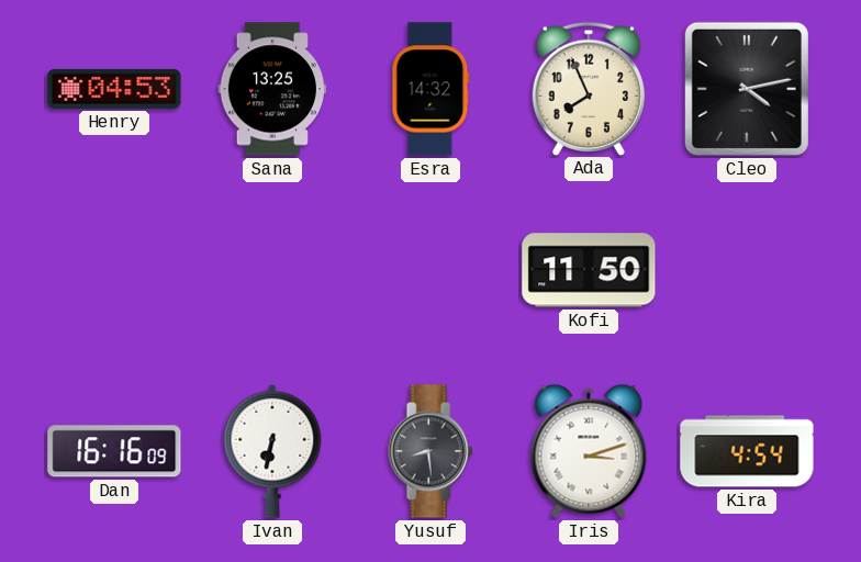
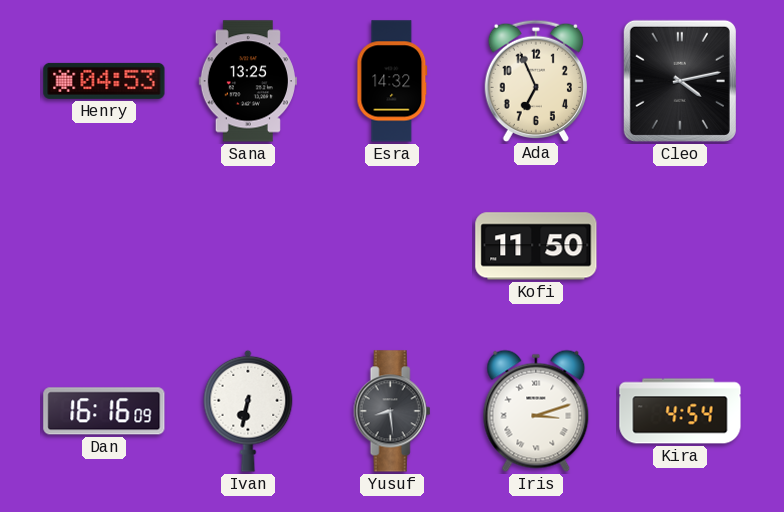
Ada: 7:56 -> 6:56
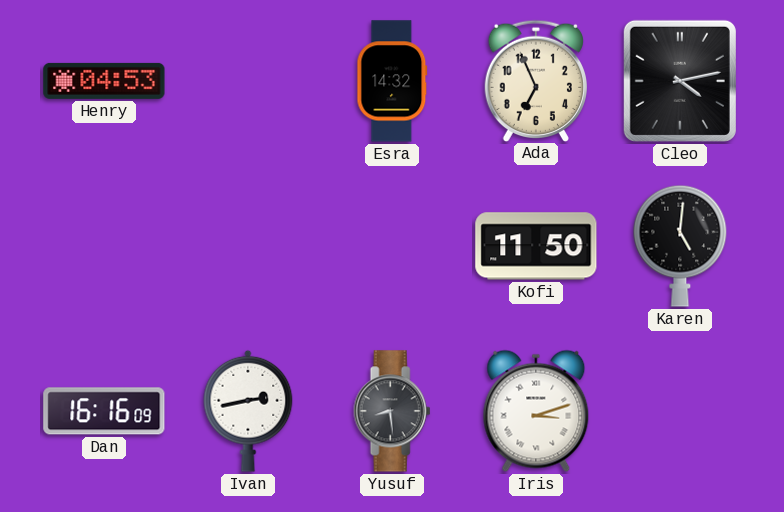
Sana: 13:25 -> none
Karen: none -> 5:01
Ivan: 6:32 -> 2:43
Kira: 4:54 -> none
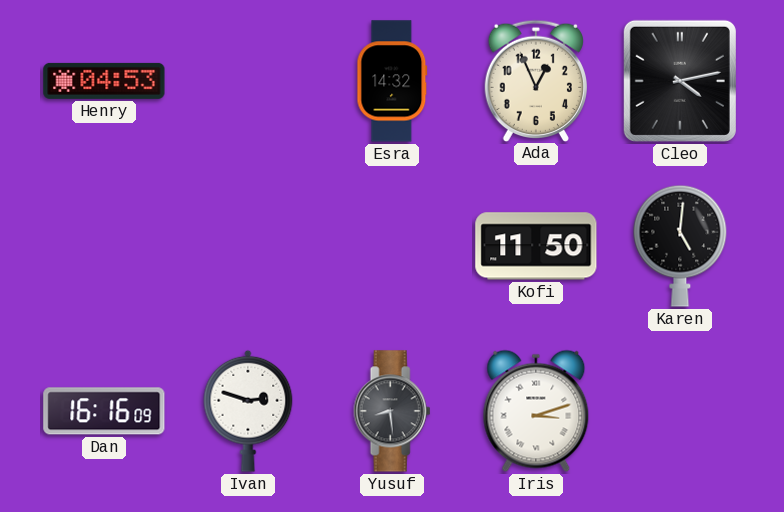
Ada: 6:56 -> 12:56
Ivan: 2:43 -> 2:48
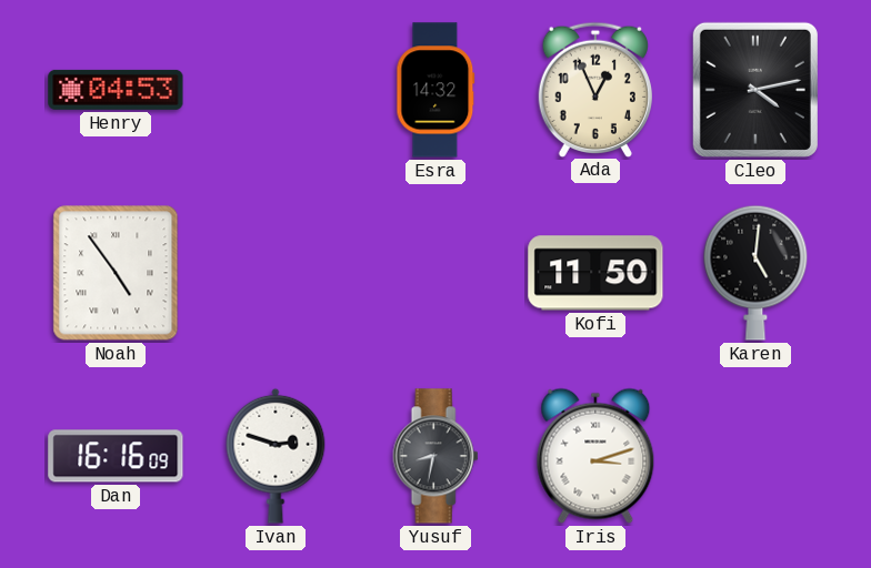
Noah: none -> 4:54
Yusuf: 8:29 -> 8:32
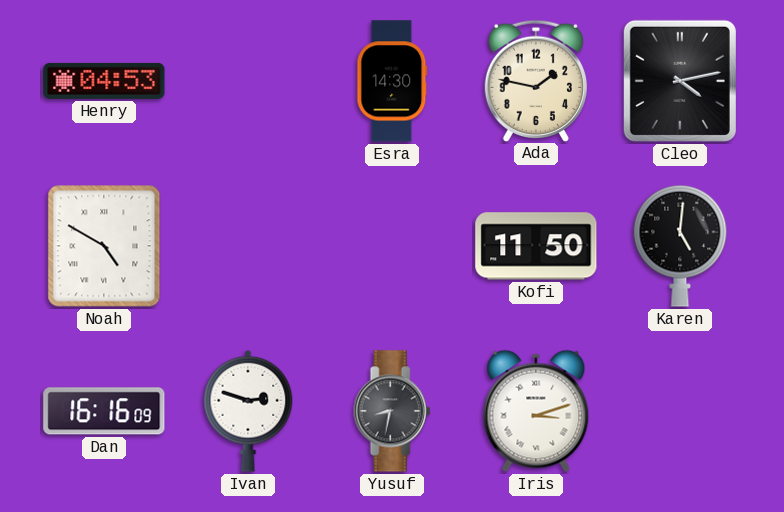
Esra: 14:32 -> 14:30
Ada: 12:56 -> 1:47
Noah: 4:54 -> 4:50
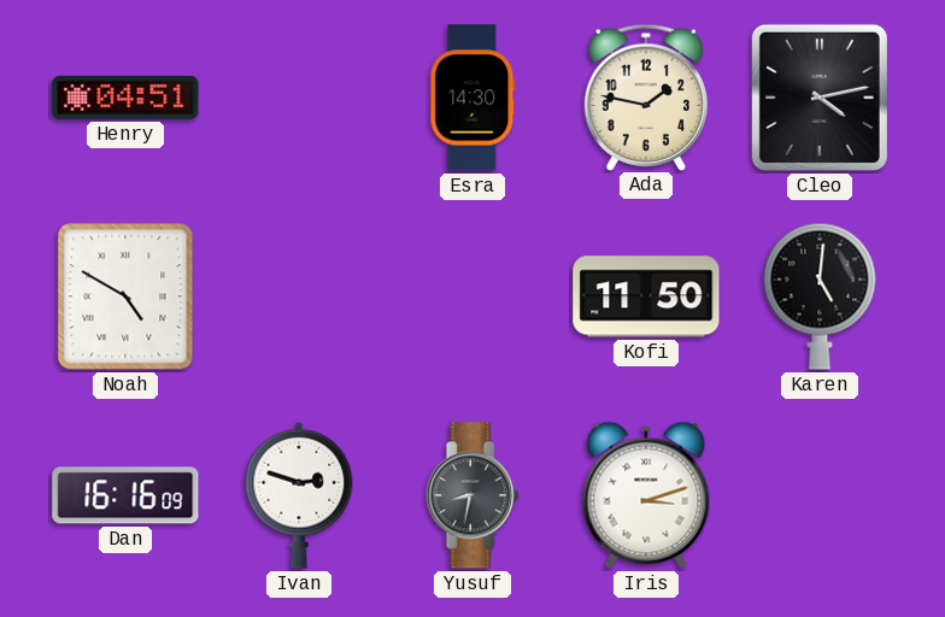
Henry: 04:53 -> 04:51
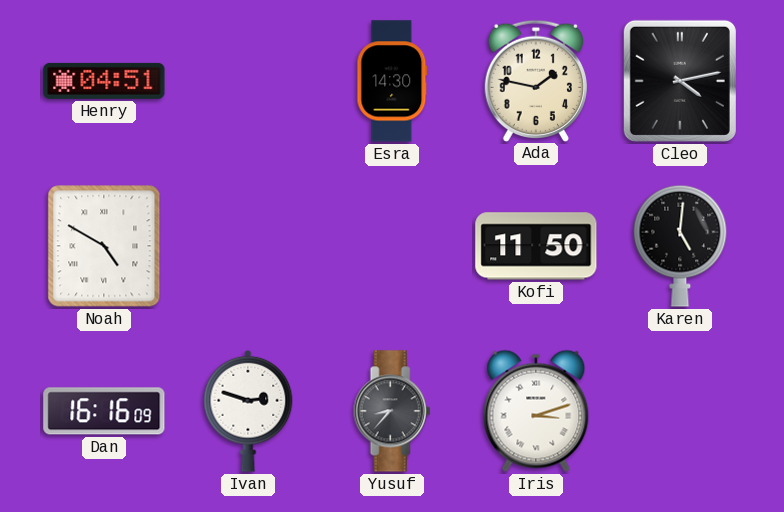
Yusuf: 8:32 -> 8:37
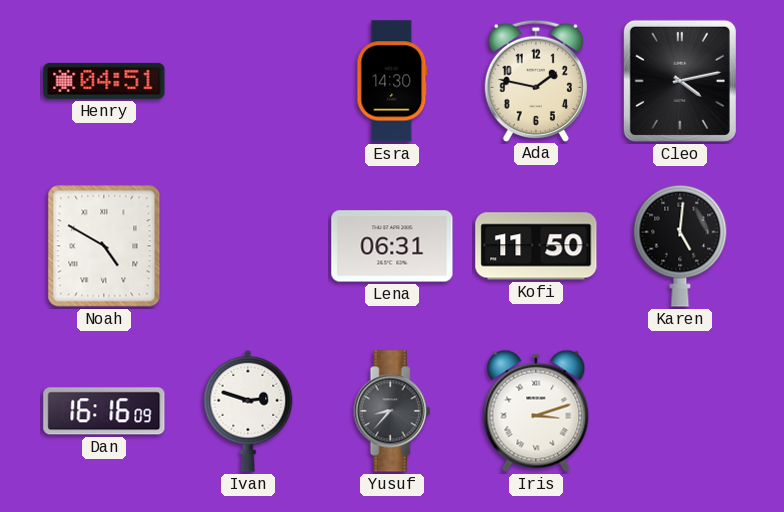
Lena: none -> 06:31
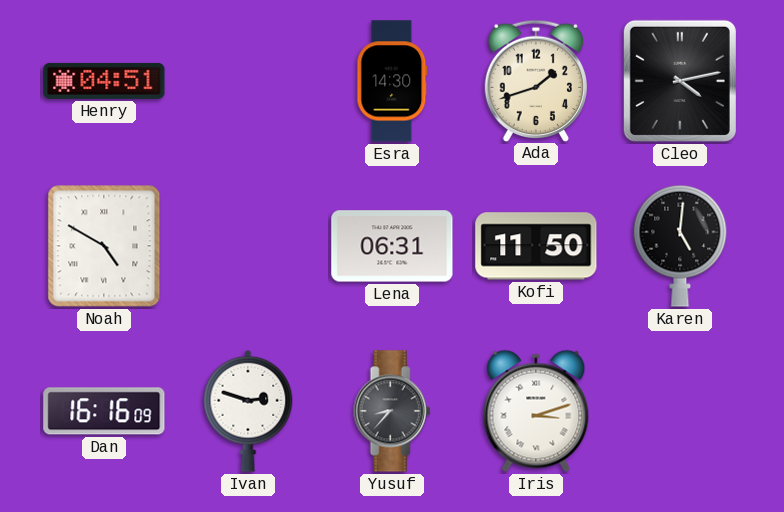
Ada: 1:47 -> 1:42
